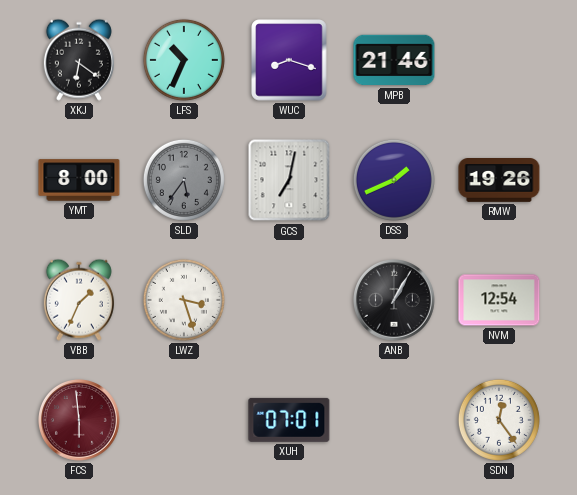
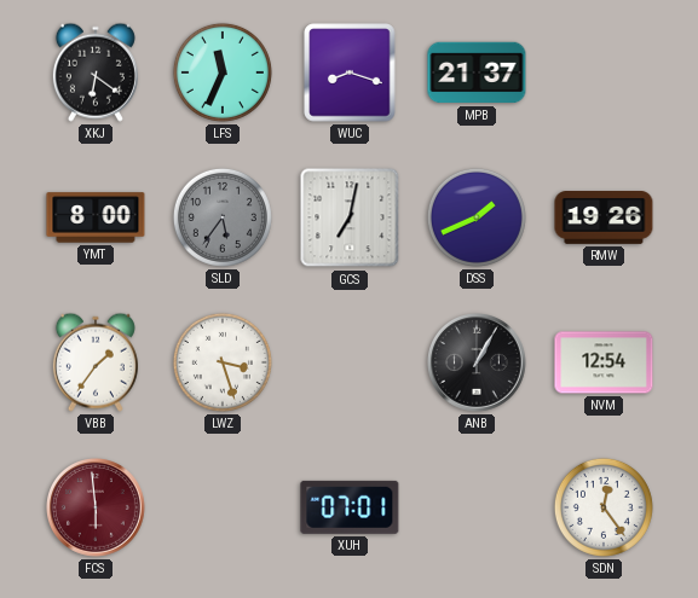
LFS: 10:34 -> 11:34
MPB: 21:46 -> 21:37
VBB: 1:34 -> 1:36
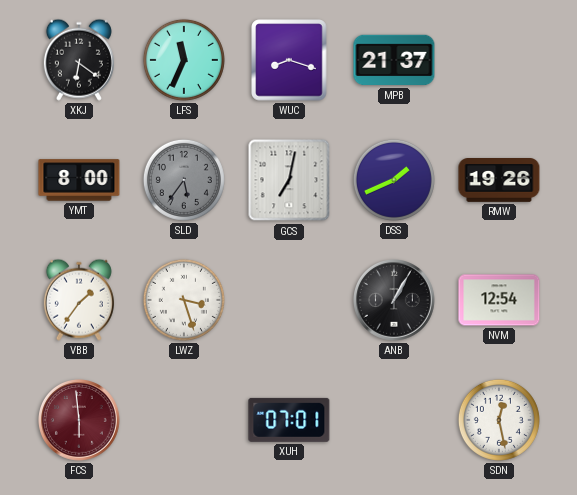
SDN: 12:24 -> 12:28
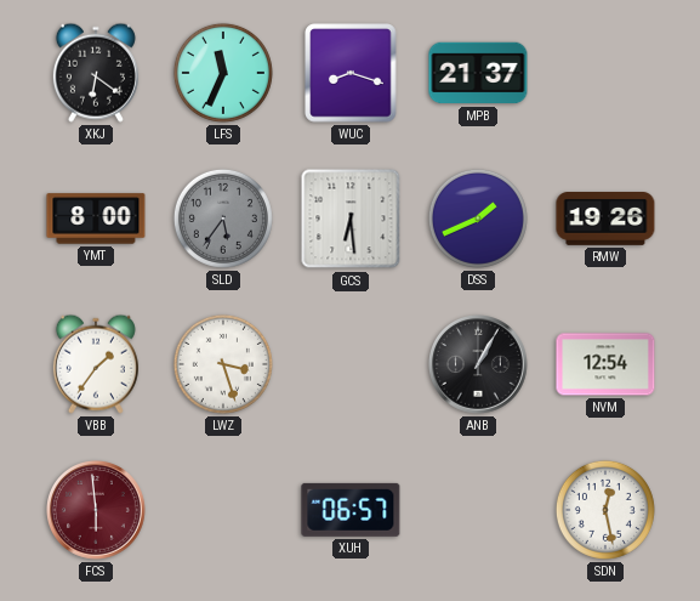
GCS: 7:02 -> 6:29
XUH: 07:01 -> 06:57
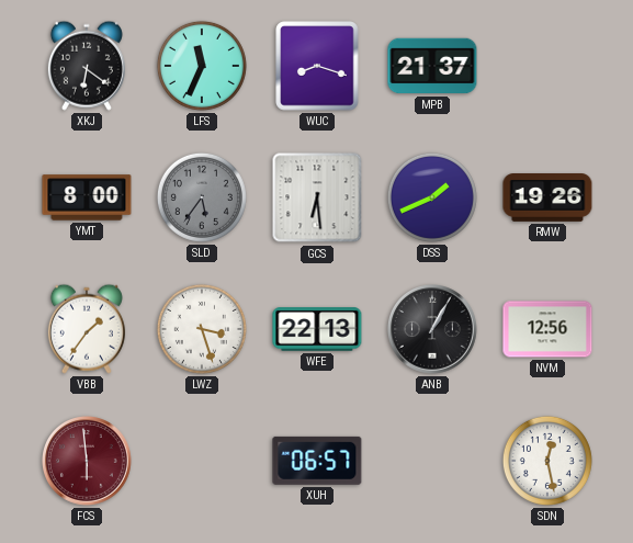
WFE: none -> 22:13
NVM: 12:54 -> 12:56
